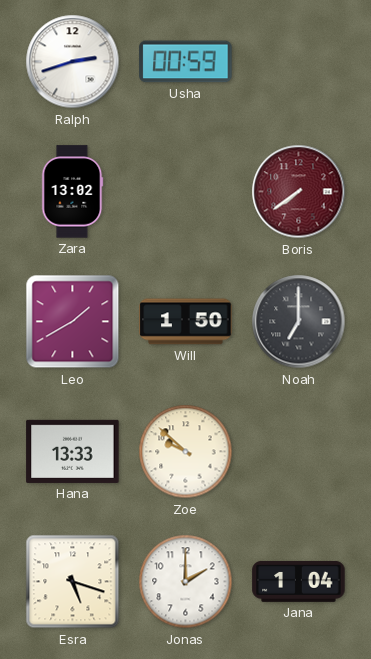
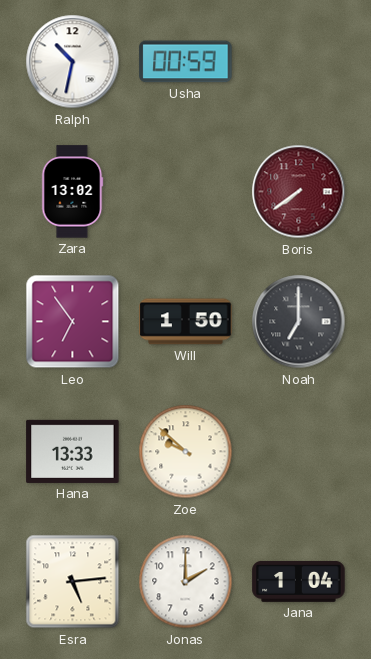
Ralph: 2:42 -> 10:32
Leo: 1:40 -> 6:54
Esra: 5:18 -> 5:14
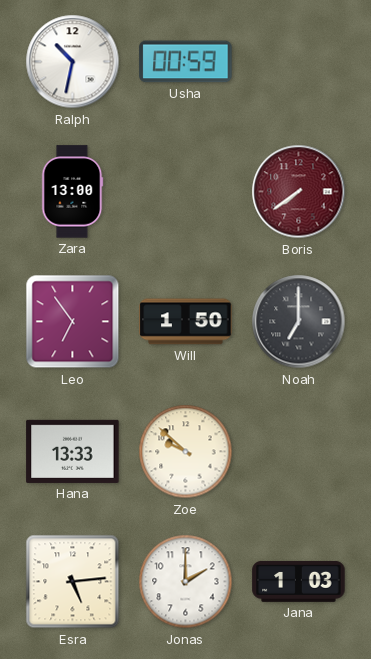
Zara: 13:02 -> 13:00
Jana: 1:04 -> 1:03
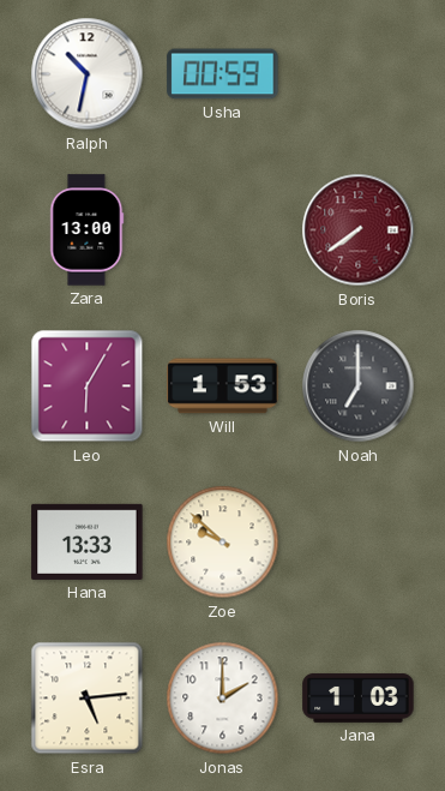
Leo: 6:54 -> 6:05
Will: 1:50 -> 1:53
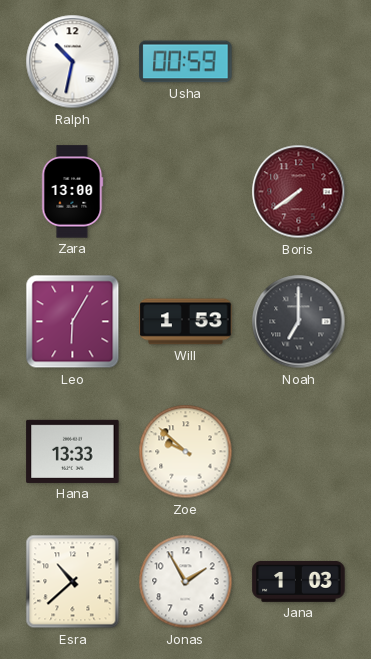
Esra: 5:14 -> 10:38
Jonas: 2:00 -> 1:55
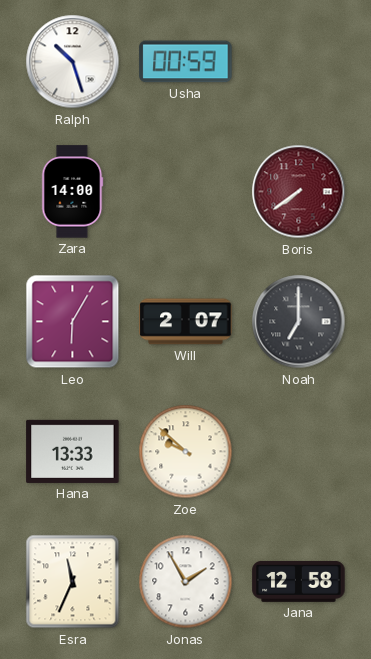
Ralph: 10:32 -> 10:27
Zara: 13:00 -> 14:00
Will: 1:53 -> 2:07
Esra: 10:38 -> 11:34
Jana: 1:03 -> 12:58
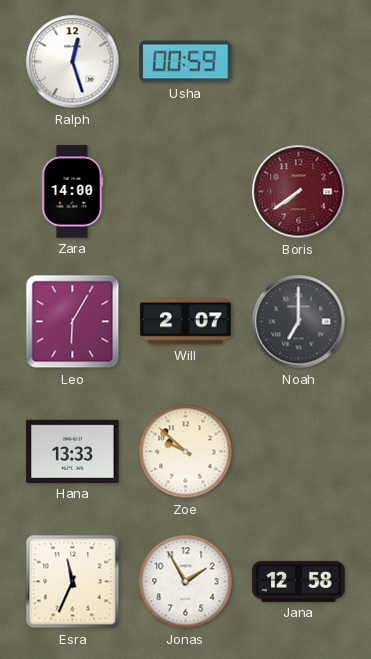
Ralph: 10:27 -> 12:27
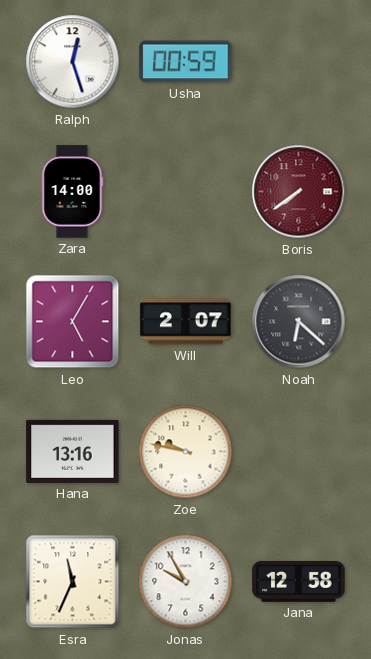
Leo: 6:05 -> 5:05
Noah: 7:00 -> 6:22
Hana: 13:33 -> 13:16
Zoe: 9:52 -> 9:47
Jonas: 1:55 -> 9:55
